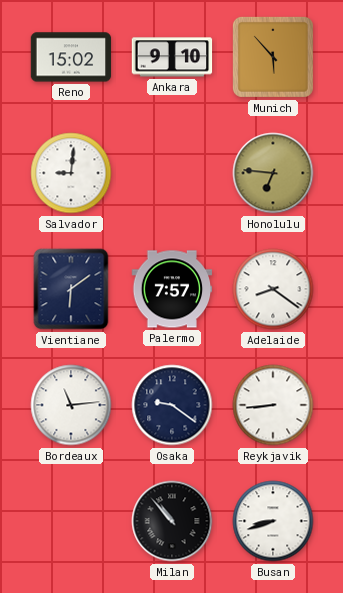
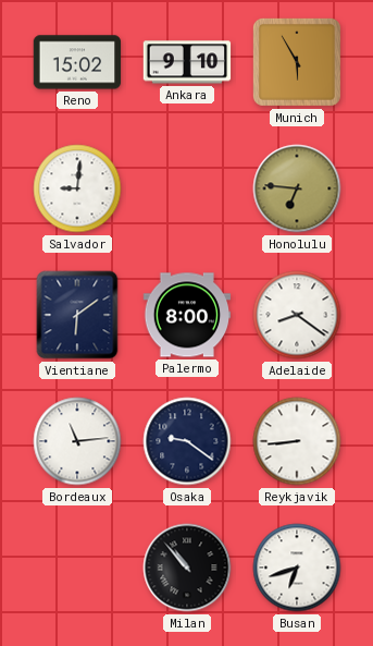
Munich: 5:53 -> 5:55
Palermo: 7:57 -> 8:00
Busan: 8:42 -> 6:42
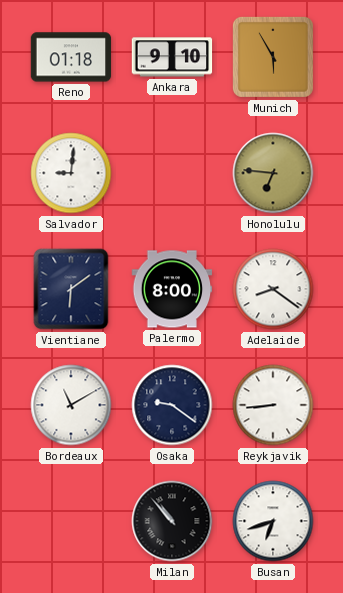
Reno: 15:02 -> 01:18
Bordeaux: 11:14 -> 11:10
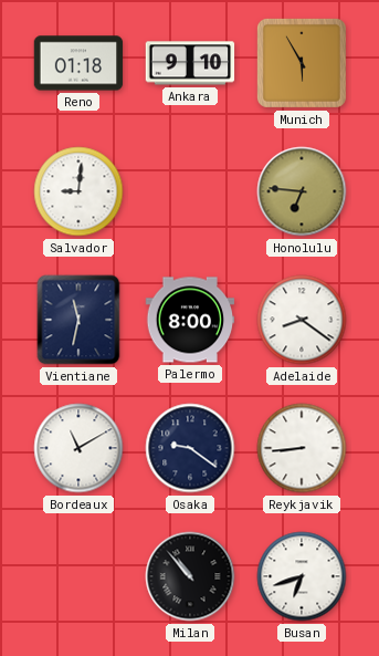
Vientiane: 6:09 -> 11:32
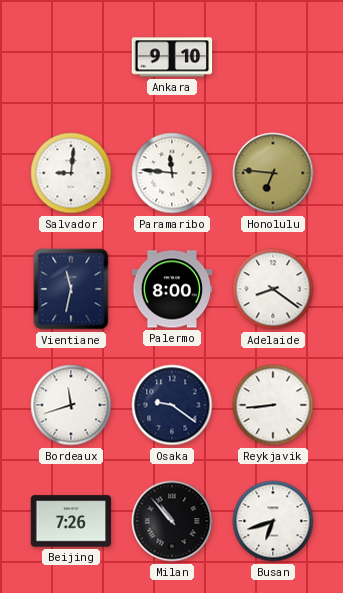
Reno: 01:18 -> none
Munich: 5:55 -> none
Paramaribo: none -> 11:46
Bordeaux: 11:10 -> 11:42
Beijing: none -> 7:26
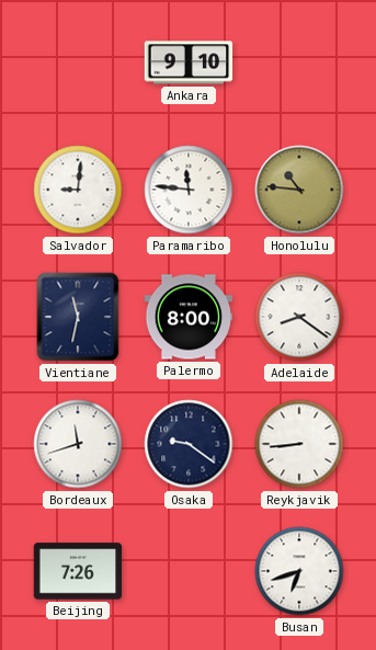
Honolulu: 6:46 -> 10:46
Milan: 10:53 -> none
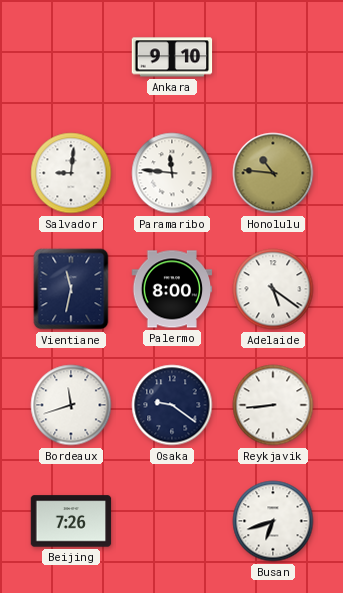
Adelaide: 8:21 -> 5:21
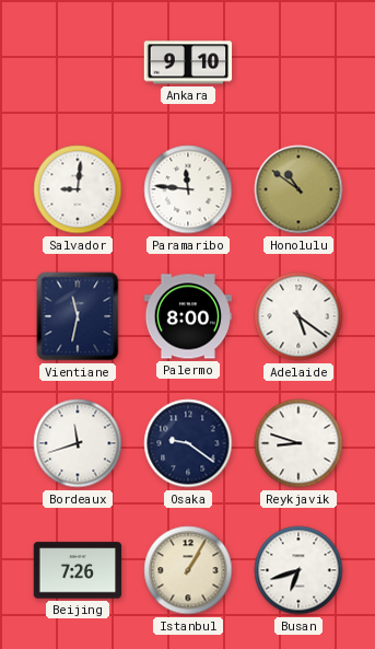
Honolulu: 10:46 -> 10:51
Reykjavik: 8:44 -> 8:48
Istanbul: none -> 1:05
